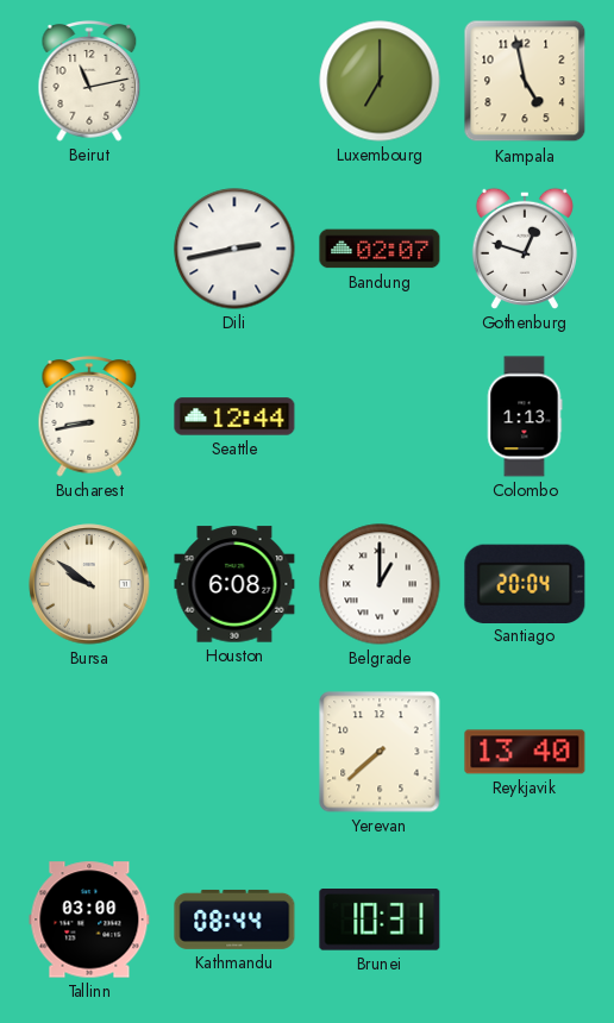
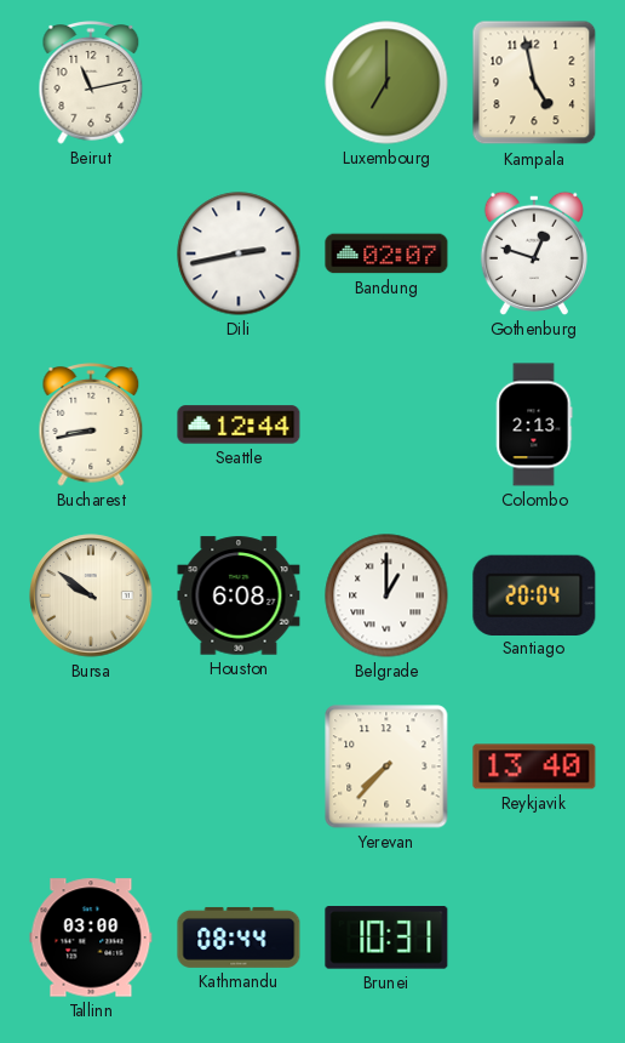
Colombo: 1:13 -> 2:13
Yerevan: 7:38 -> 7:37
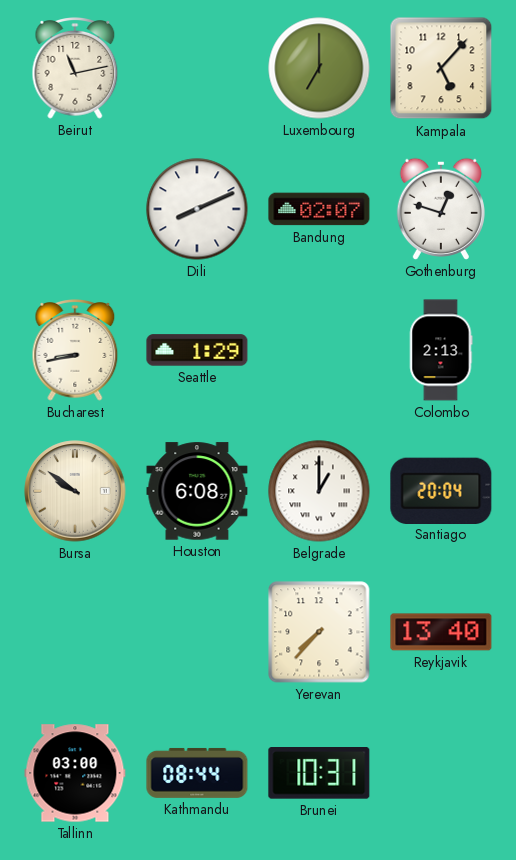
Kampala: 4:58 -> 5:07
Dili: 2:43 -> 8:11
Seattle: 12:44 -> 1:29
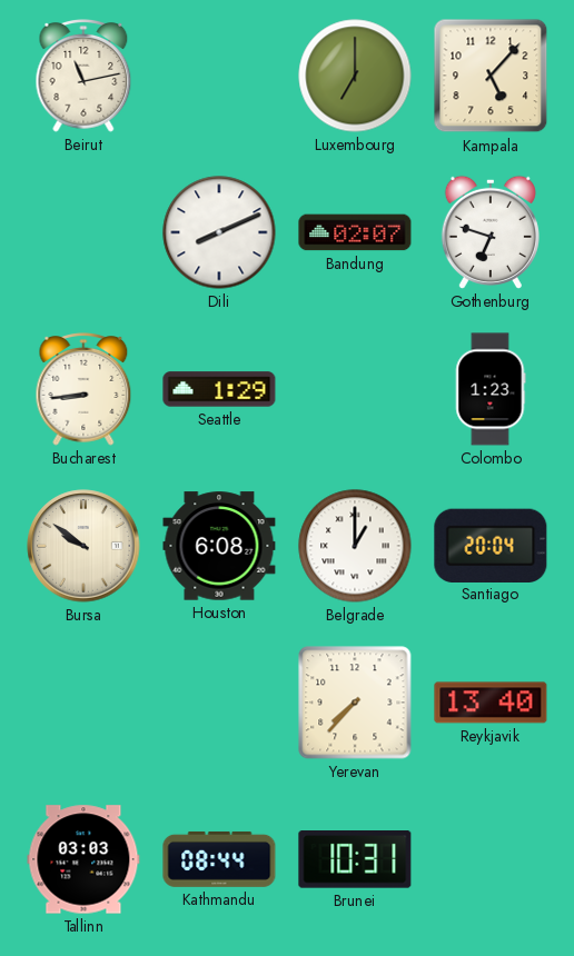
Gothenburg: 12:48 -> 6:48
Bucharest: 8:43 -> 8:44
Colombo: 2:13 -> 1:23
Tallinn: 03:00 -> 03:03
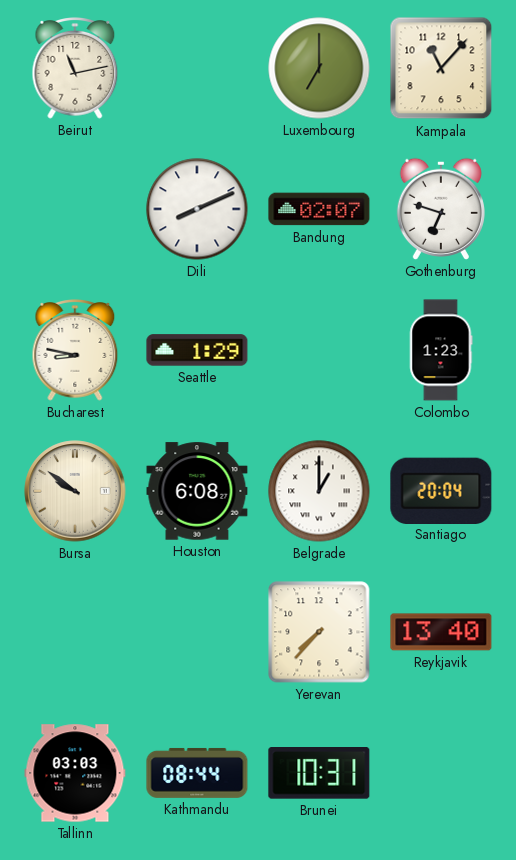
Kampala: 5:07 -> 11:07
Bucharest: 8:44 -> 8:47
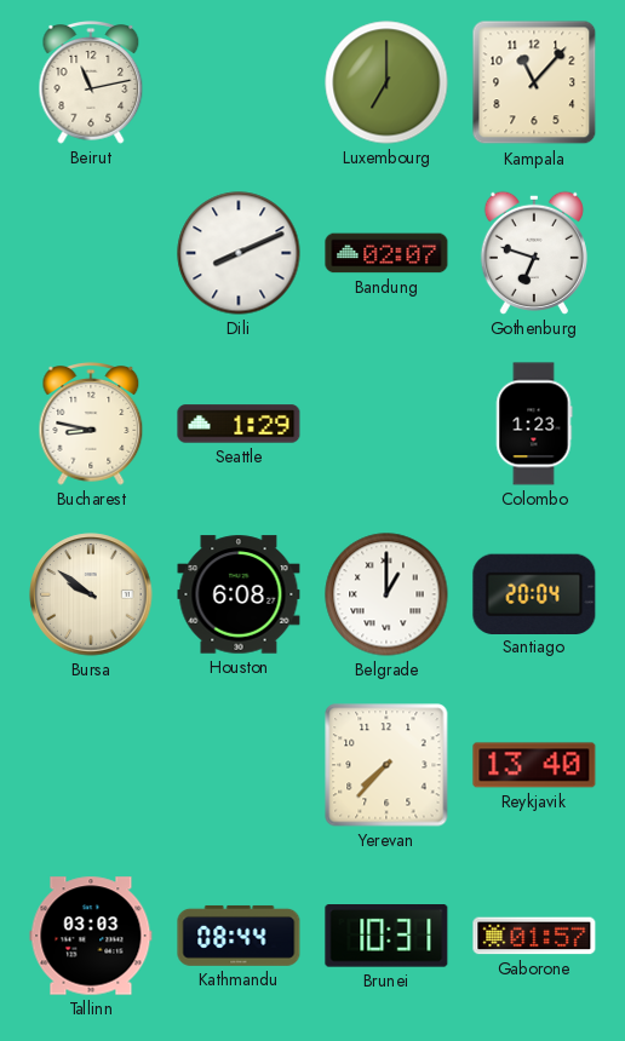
Gaborone: none -> 01:57
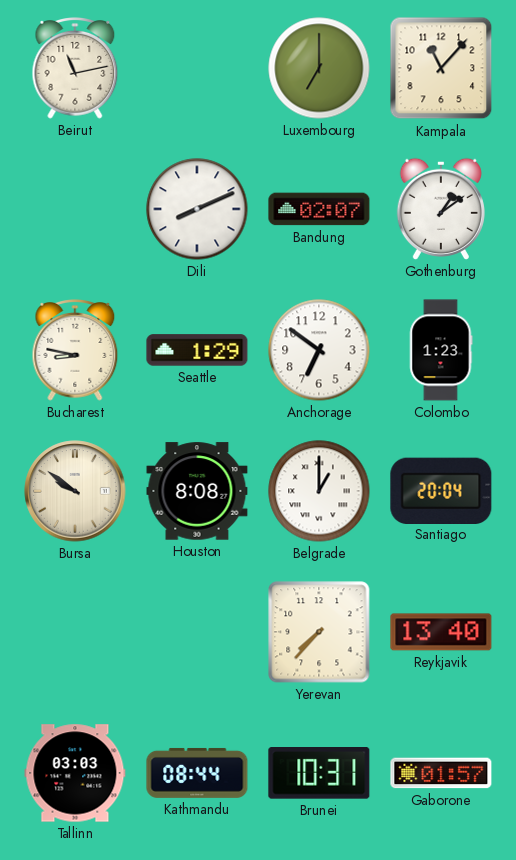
Gothenburg: 6:48 -> 1:09
Anchorage: none -> 6:51
Houston: 6:08 -> 8:08
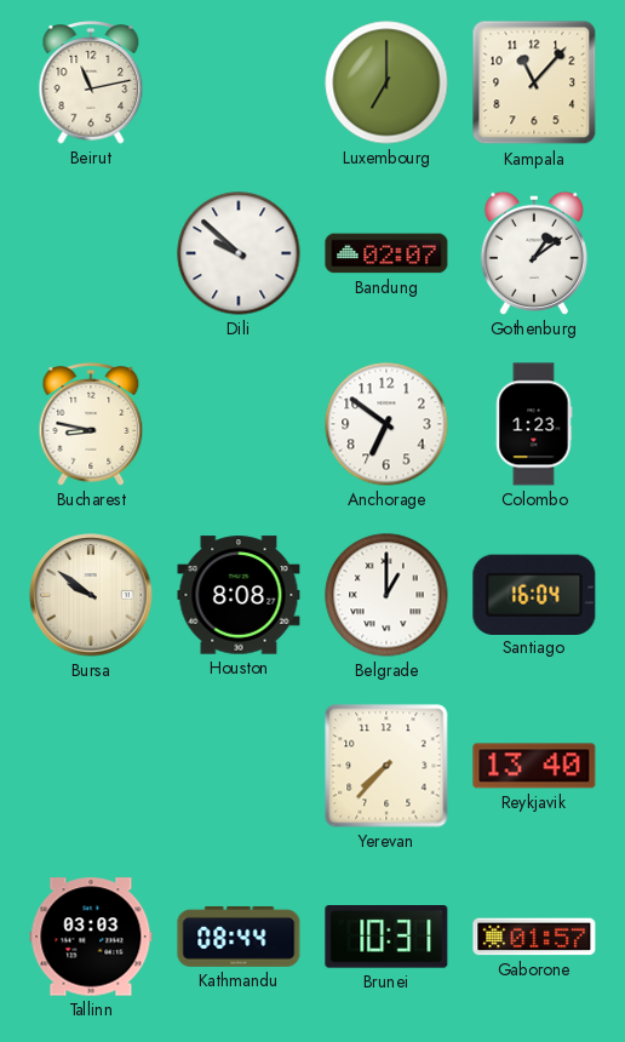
Dili: 8:11 -> 9:52
Seattle: 1:29 -> none
Santiago: 20:04 -> 16:04
